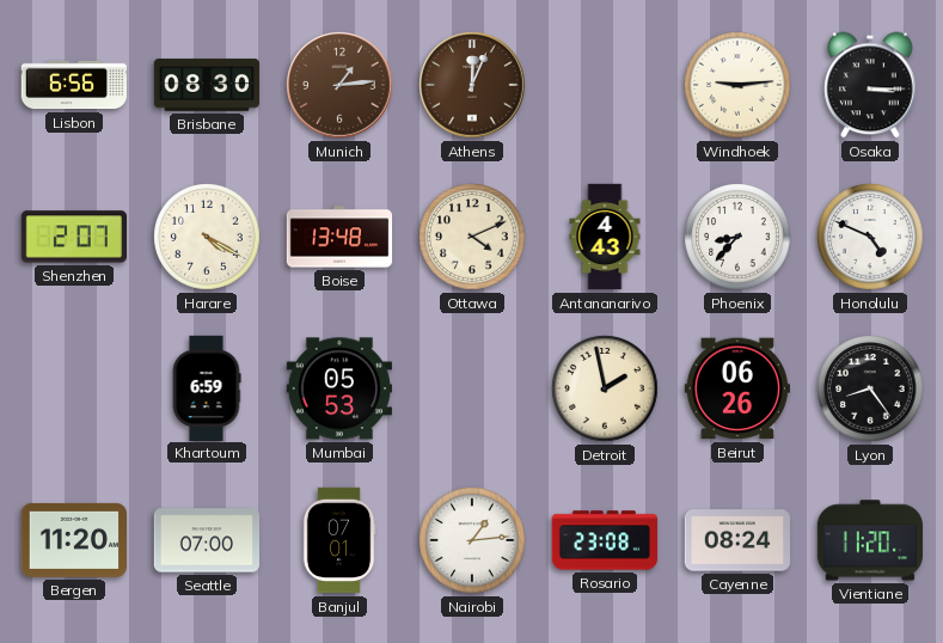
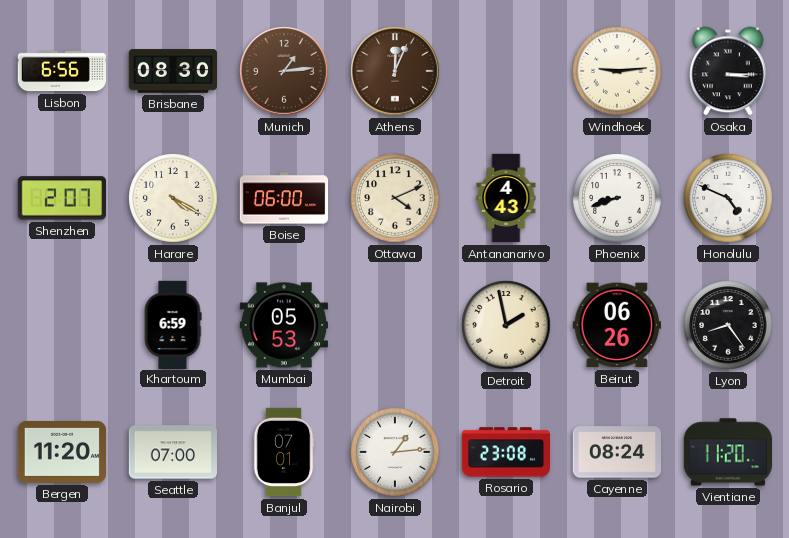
Boise: 13:48 -> 06:00
Phoenix: 8:37 -> 8:42
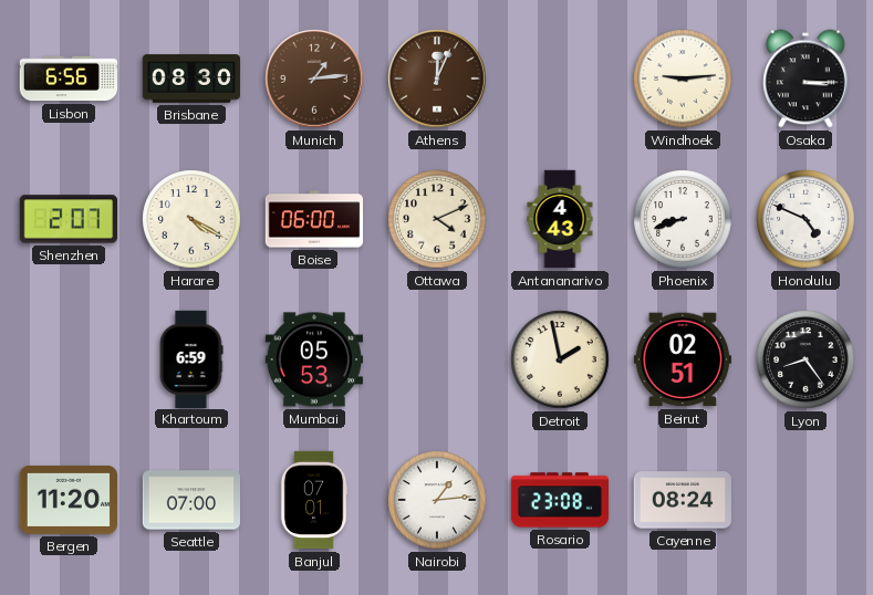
Beirut: 06:26 -> 02:51
Vientiane: 11:20 -> none
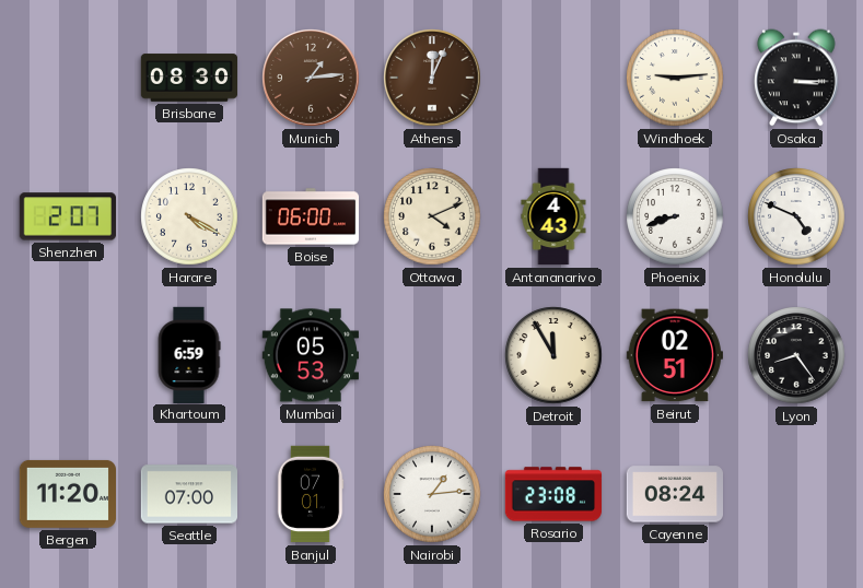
Lisbon: 6:56 -> none
Detroit: 1:58 -> 11:55
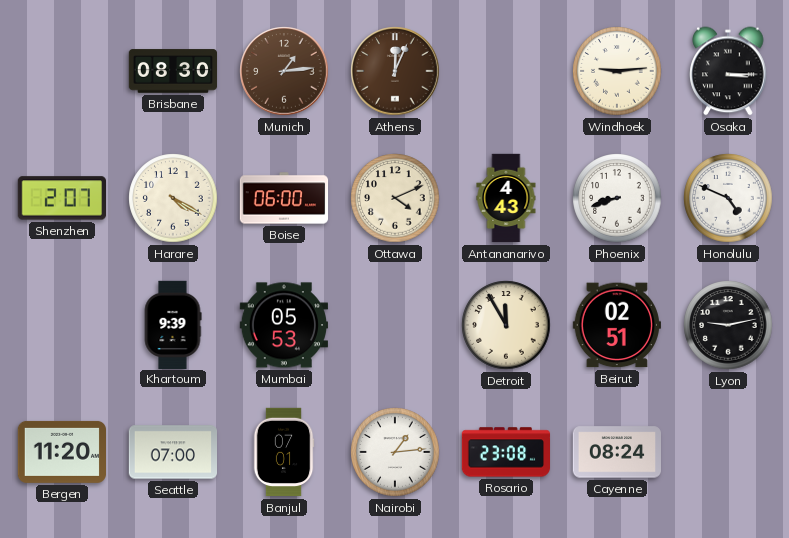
Khartoum: 6:59 -> 9:39
Lyon: 8:24 -> 9:13
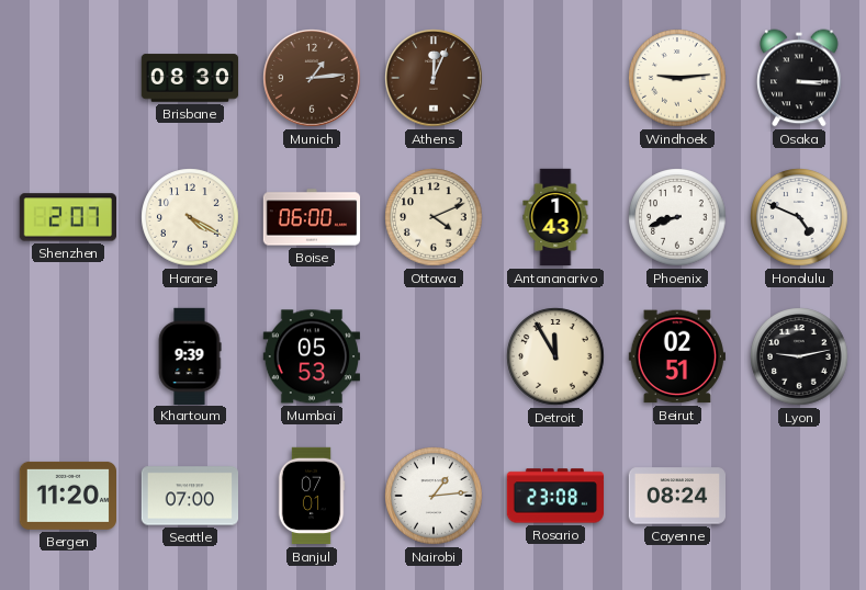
Antananarivo: 4:43 -> 1:43
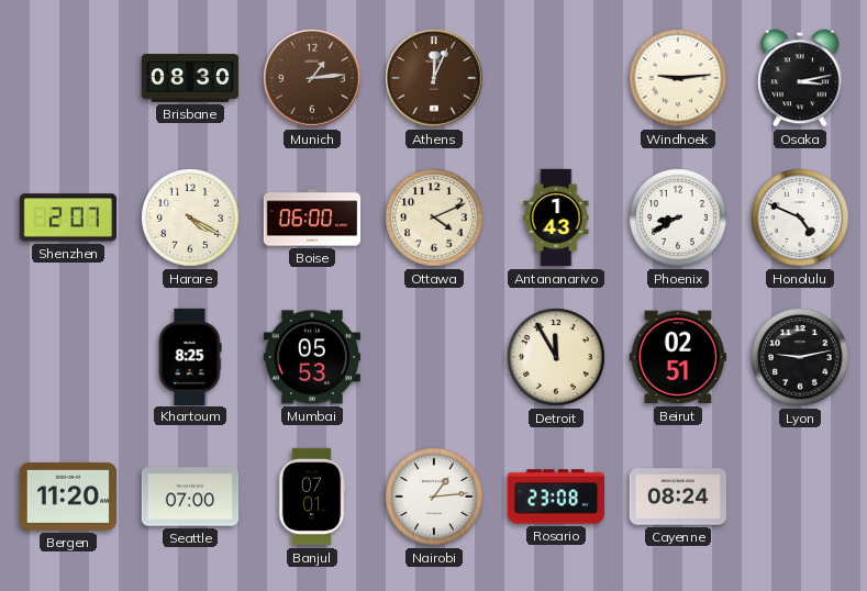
Osaka: 3:15 -> 3:13
Phoenix: 8:42 -> 8:40
Khartoum: 9:39 -> 8:25
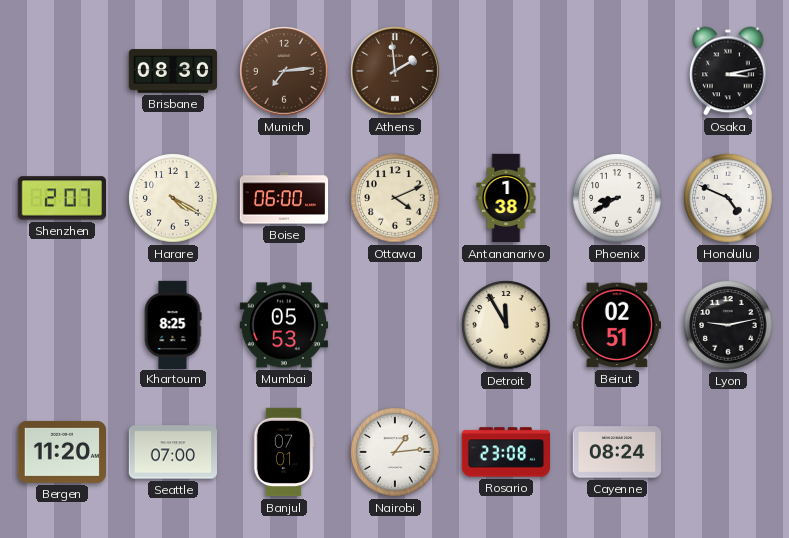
Munich: 1:14 -> 7:14
Athens: 12:04 -> 1:59
Windhoek: 9:14 -> none
Antananarivo: 1:43 -> 1:38
